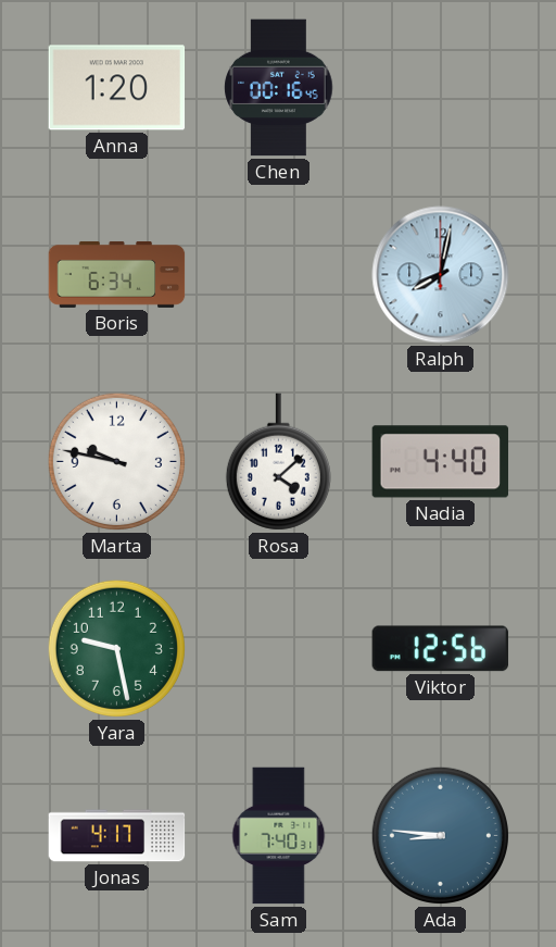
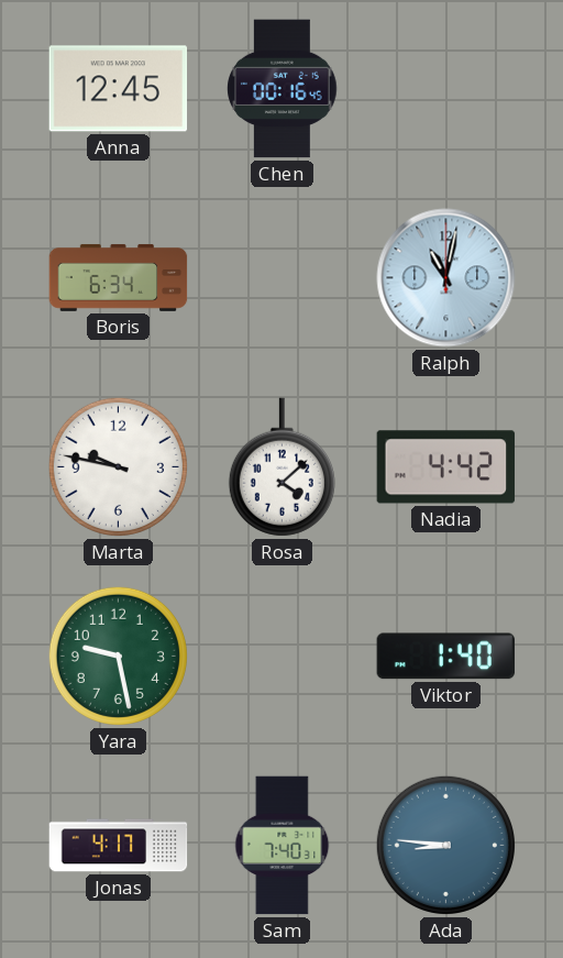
Anna: 1:20 -> 12:45
Ralph: 8:02 -> 11:02
Nadia: 4:40 -> 4:42
Viktor: 12:56 -> 1:40
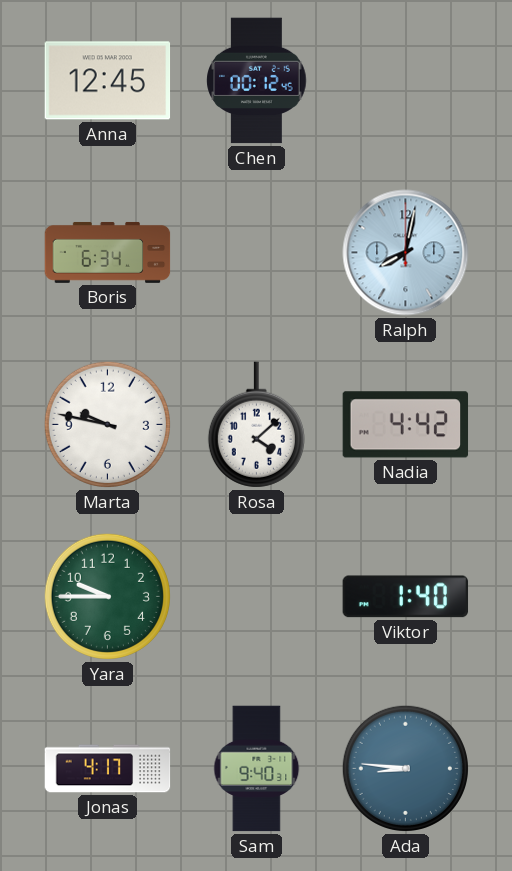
Chen: 00:16 -> 00:12
Ralph: 11:02 -> 8:02
Yara: 9:28 -> 9:45
Sam: 7:40 -> 9:40
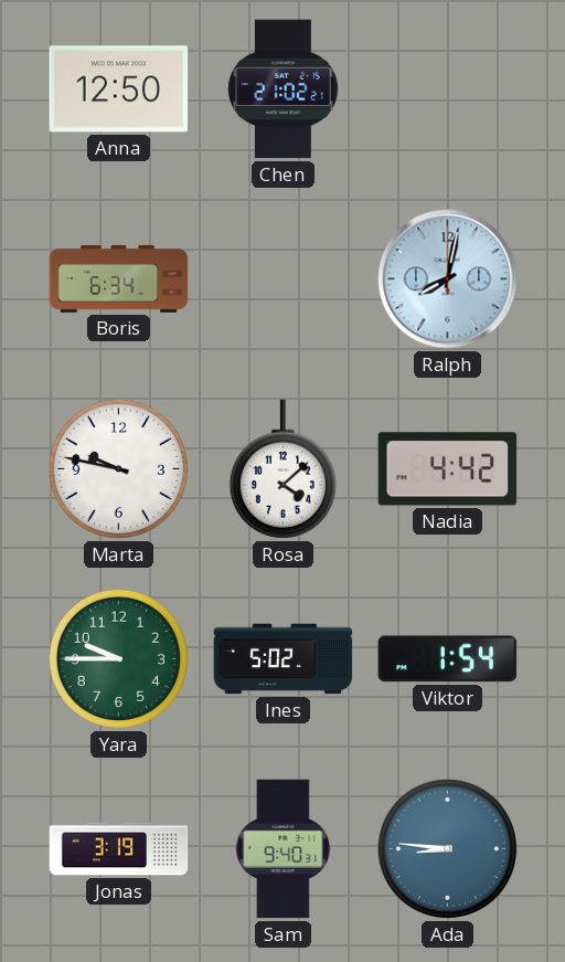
Anna: 12:45 -> 12:50
Chen: 00:12 -> 21:02
Ines: none -> 5:02
Viktor: 1:40 -> 1:54
Jonas: 4:17 -> 3:19
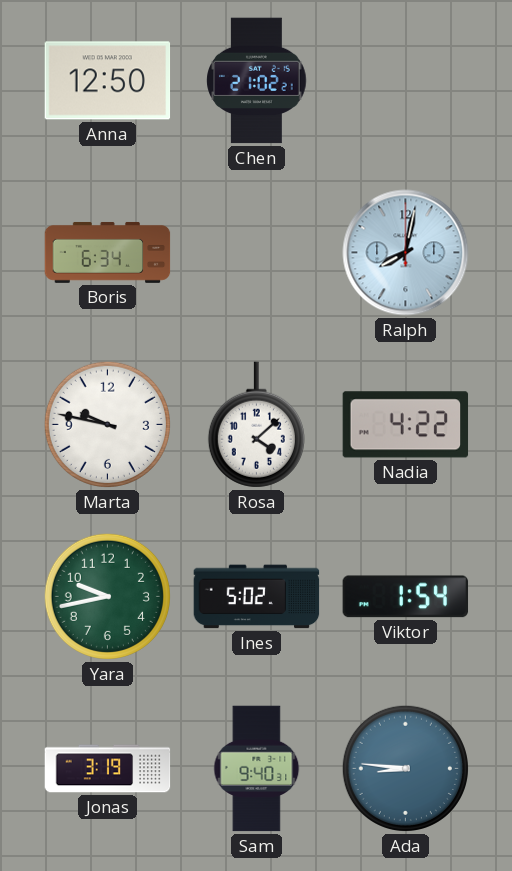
Nadia: 4:42 -> 4:22
Yara: 9:45 -> 9:43
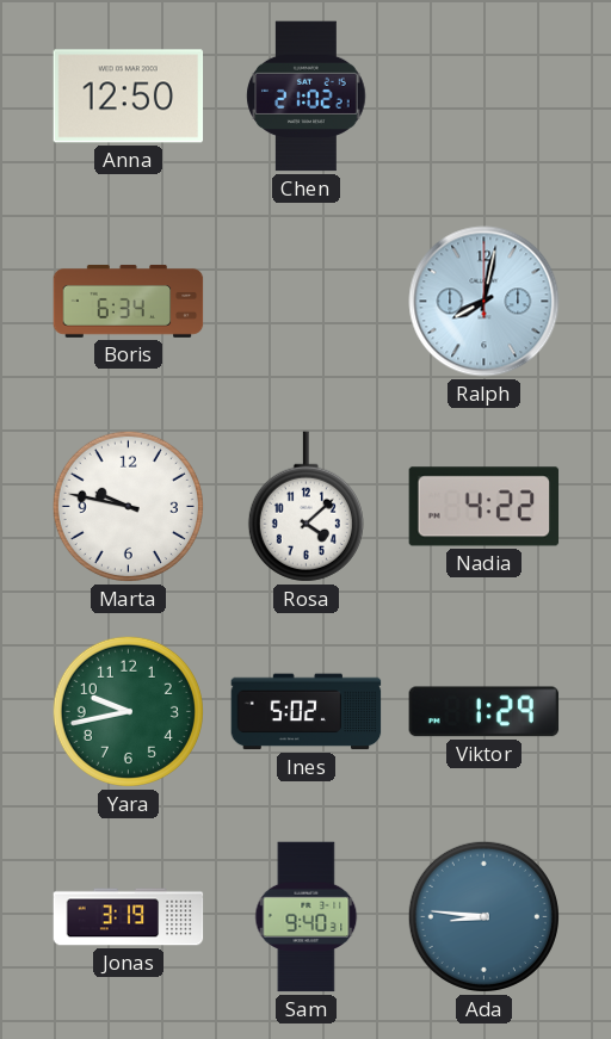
Viktor: 1:54 -> 1:29
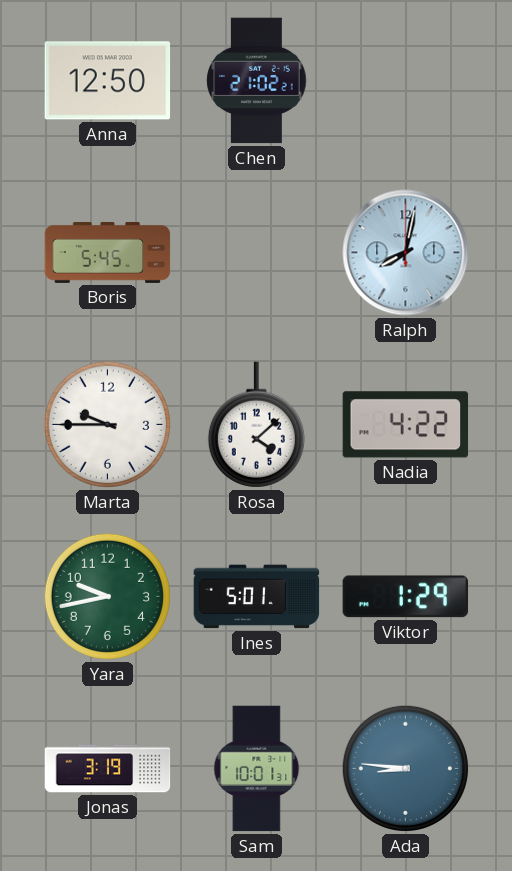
Boris: 6:34 -> 5:45
Marta: 9:47 -> 9:45
Ines: 5:02 -> 5:01
Sam: 9:40 -> 10:01
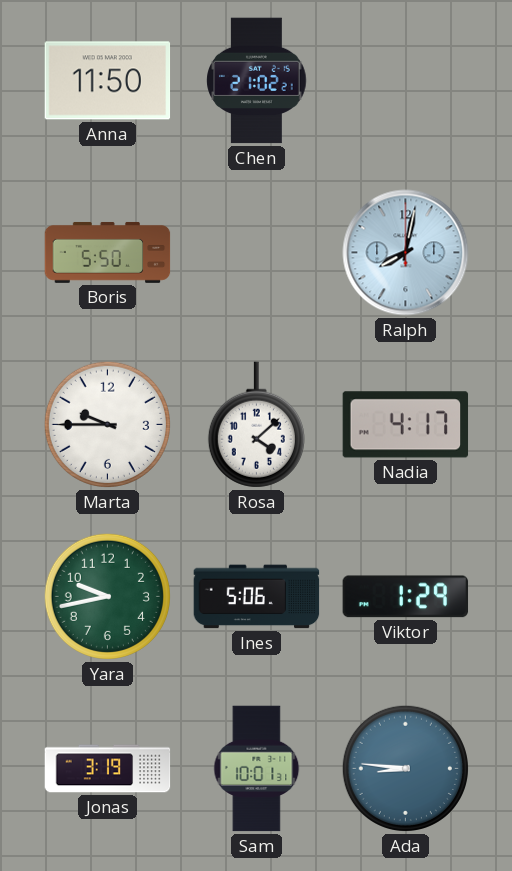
Anna: 12:50 -> 11:50
Boris: 5:45 -> 5:50
Nadia: 4:22 -> 4:17
Ines: 5:01 -> 5:06
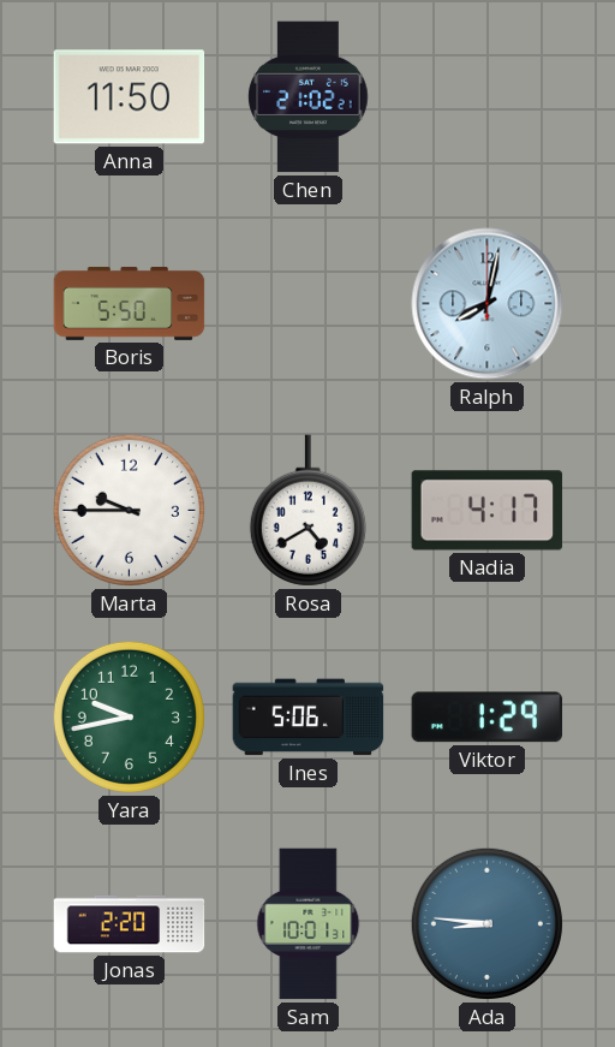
Rosa: 4:08 -> 4:40
Jonas: 3:19 -> 2:20
